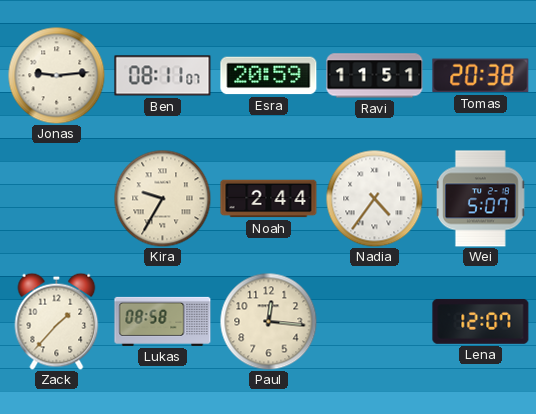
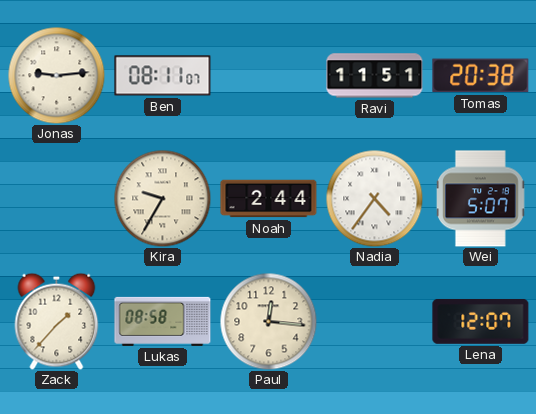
Esra: 20:59 -> none
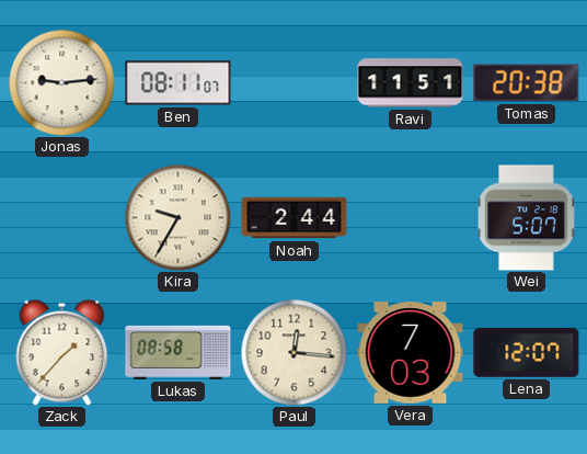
Nadia: 4:36 -> none
Vera: none -> 7:03
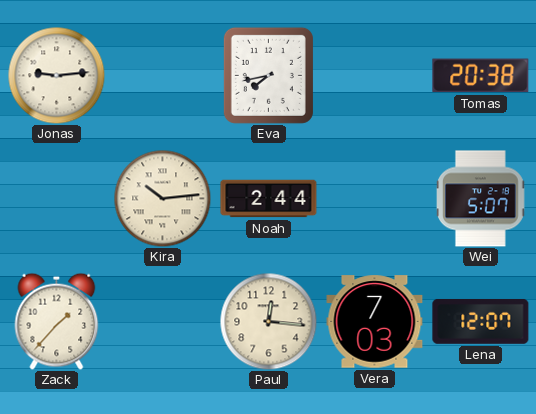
Ben: 08:11 -> none
Eva: none -> 7:43
Ravi: 11:51 -> none
Kira: 9:35 -> 10:14
Lukas: 08:58 -> none
